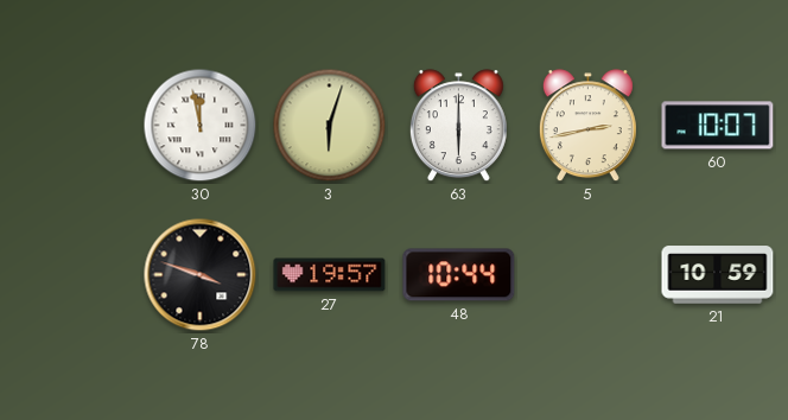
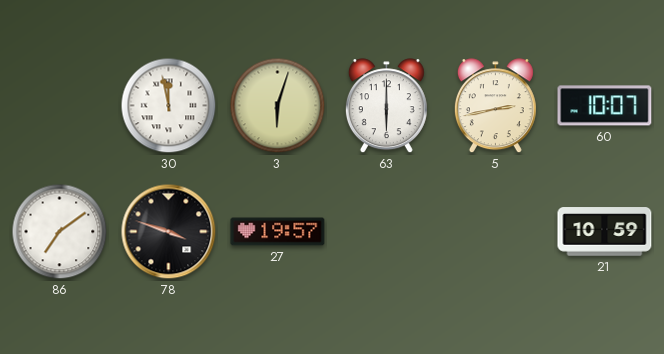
86: none -> 7:09
48: 10:44 -> none
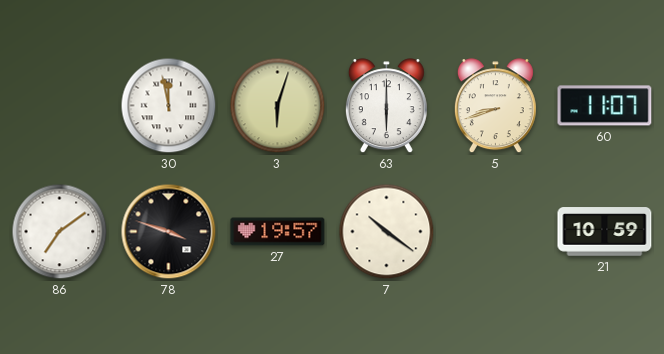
5: 2:43 -> 8:42
60: 10:07 -> 11:07
7: none -> 10:21
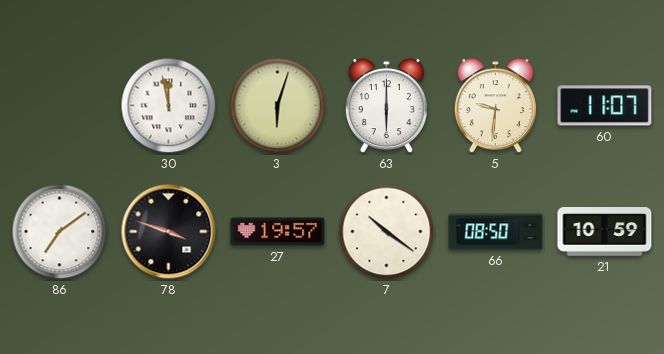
5: 8:42 -> 9:31
66: none -> 08:50
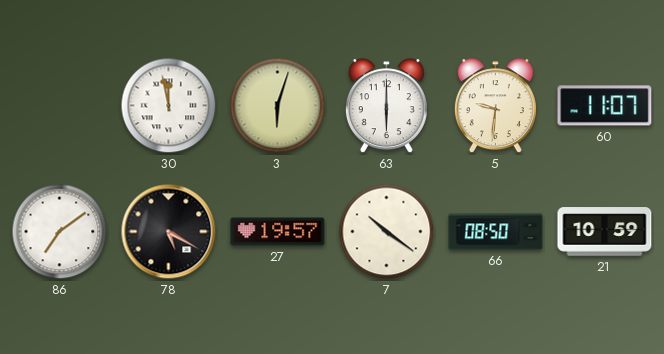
78: 3:48 -> 5:20
